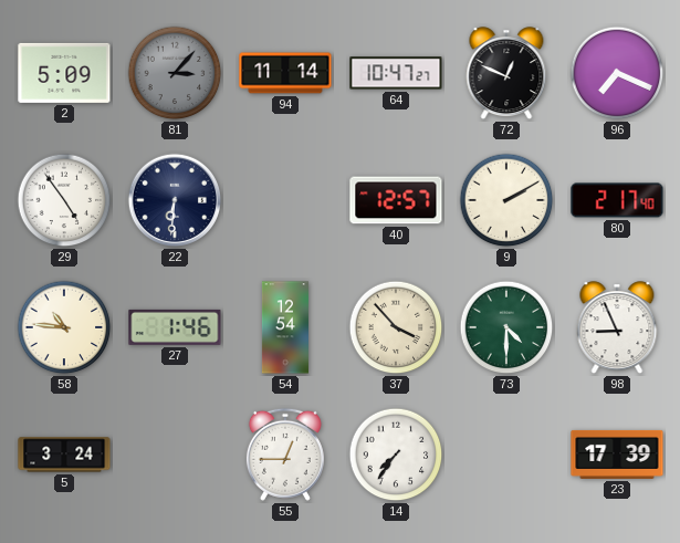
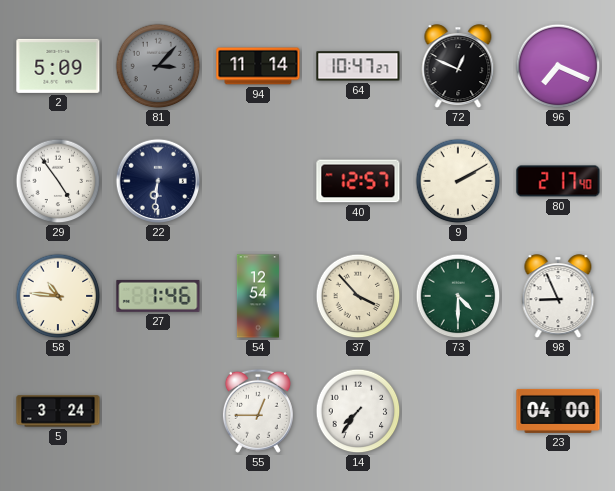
23: 17:39 -> 04:00
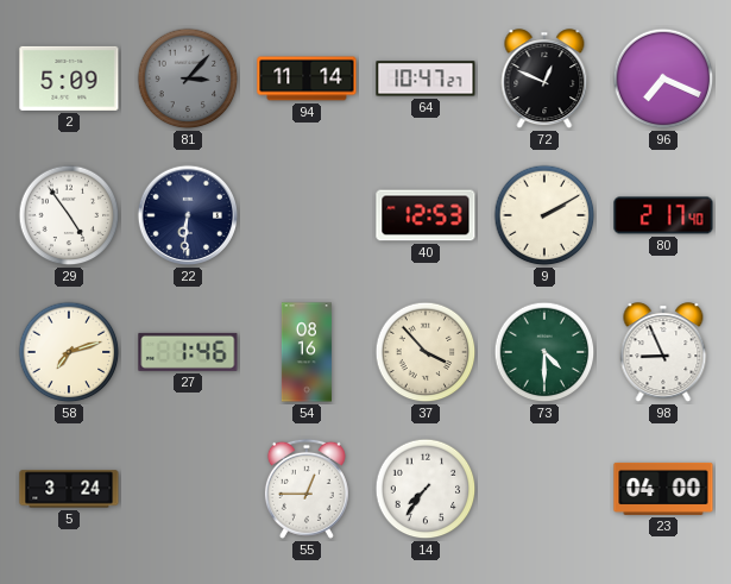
40: 12:57 -> 12:53
58: 10:46 -> 7:12
54: 12:54 -> 08:16
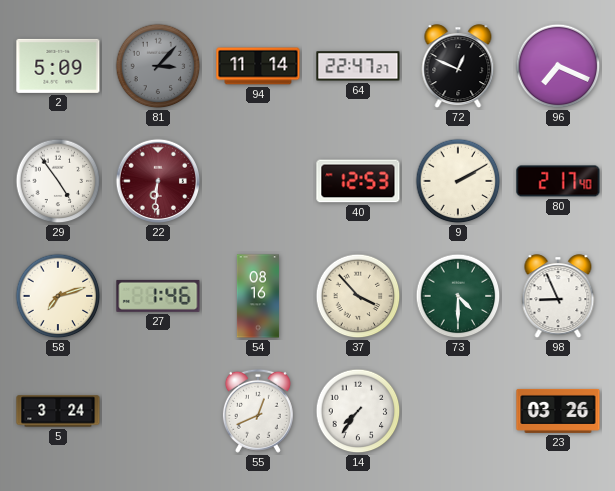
64: 10:47 -> 22:47
22 dial: navy -> burgundy
55: 12:45 -> 12:41
23: 04:00 -> 03:26
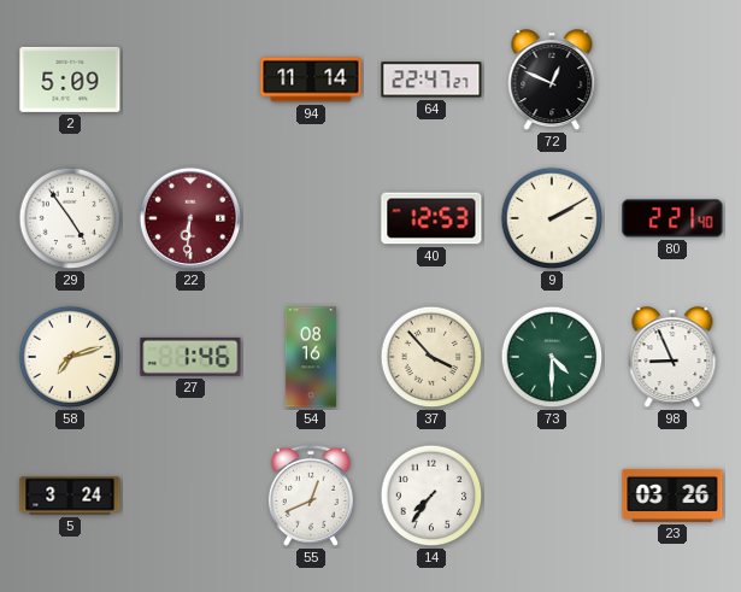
81: 3:07 -> none
96: 7:19 -> none
80: 2:17 -> 2:21
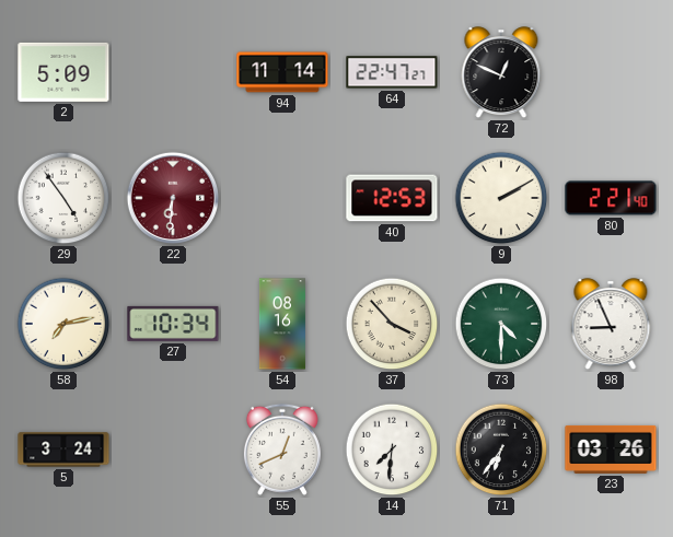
58: 7:12 -> 7:13
27: 1:46 -> 10:34
14: 7:36 -> 7:31
71: none -> 6:36
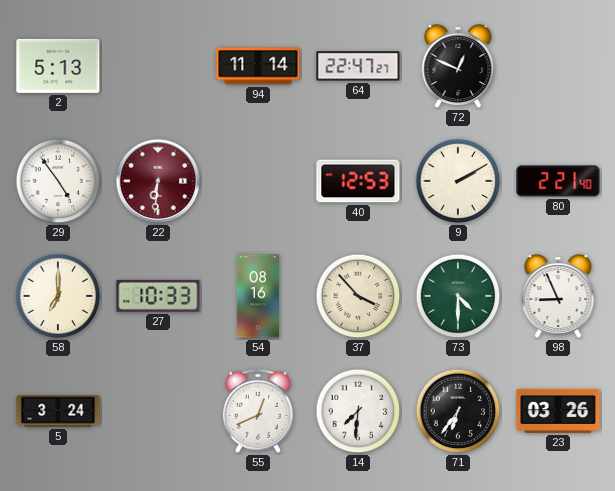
2: 5:09 -> 5:13
58: 7:13 -> 7:00
27: 10:34 -> 10:33
